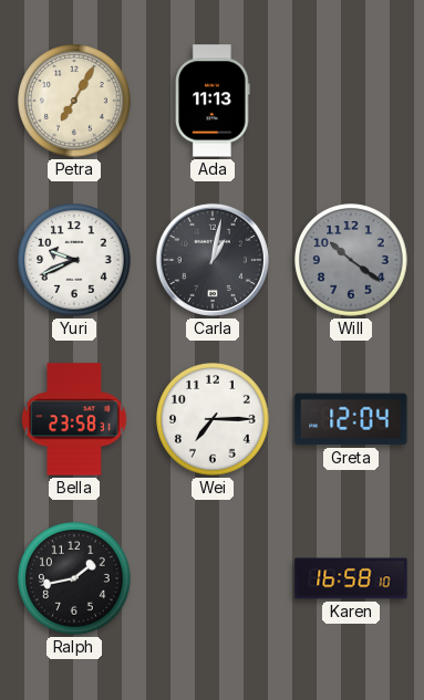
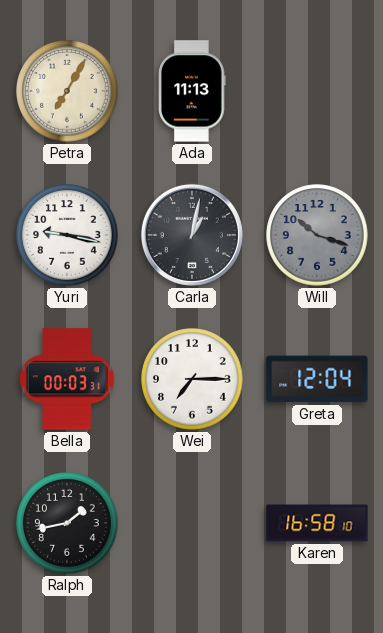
Yuri: 9:41 -> 9:17
Will: 10:21 -> 10:18
Bella: 23:58 -> 00:03
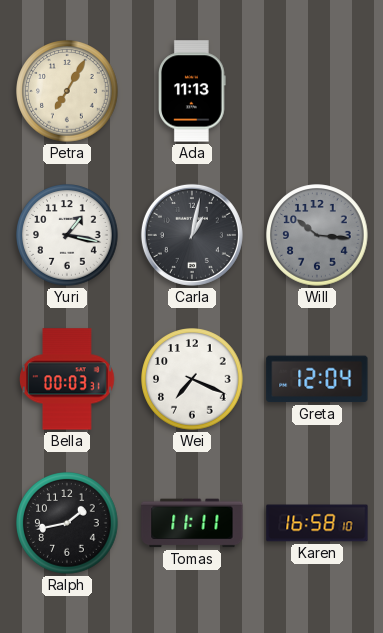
Yuri: 9:17 -> 1:17
Will: 10:18 -> 10:16
Wei: 7:15 -> 7:19
Tomas: none -> 11:11
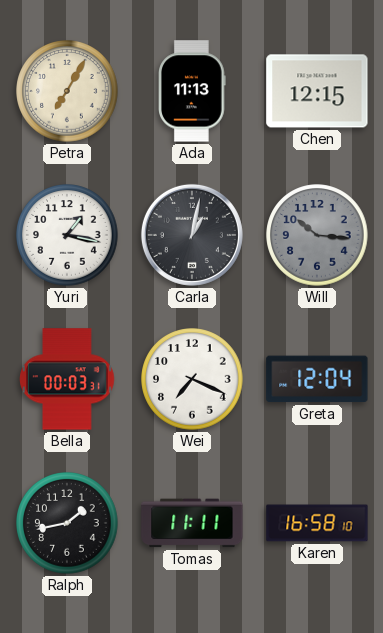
Chen: none -> 12:15
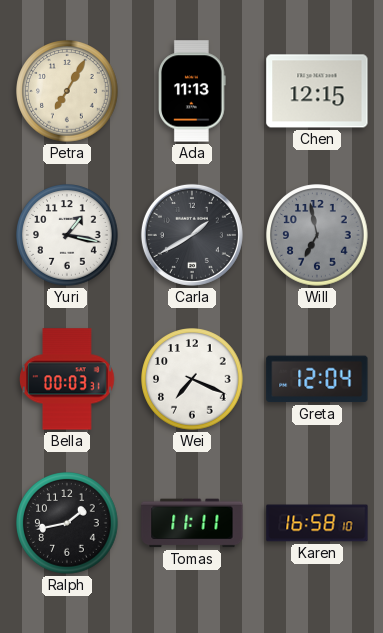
Carla: 1:02 -> 1:40
Will: 10:16 -> 6:58
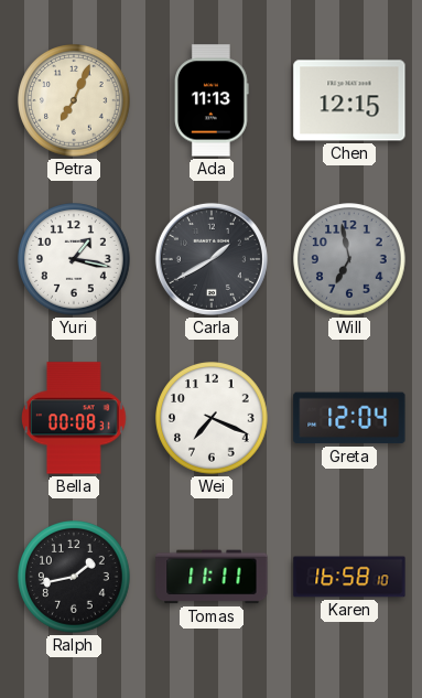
Petra: 7:05 -> 7:04
Bella: 00:03 -> 00:08
